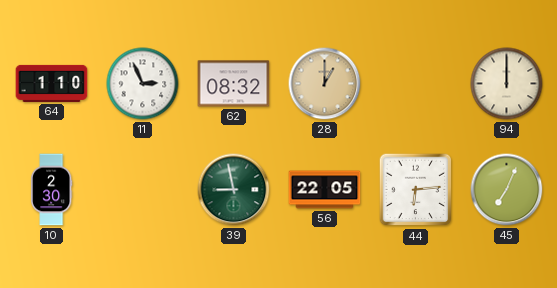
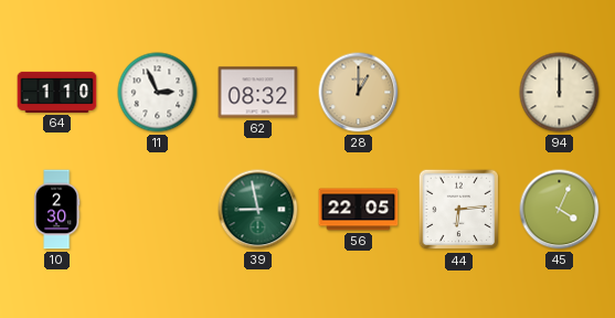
45: 7:04 -> 4:04
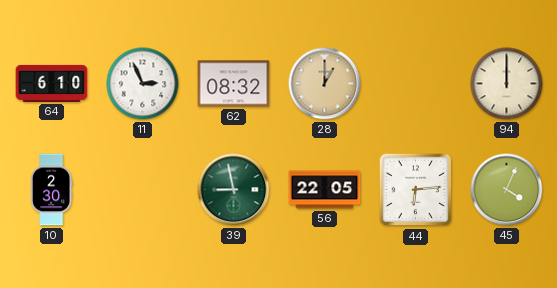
64: 1:10 -> 6:10
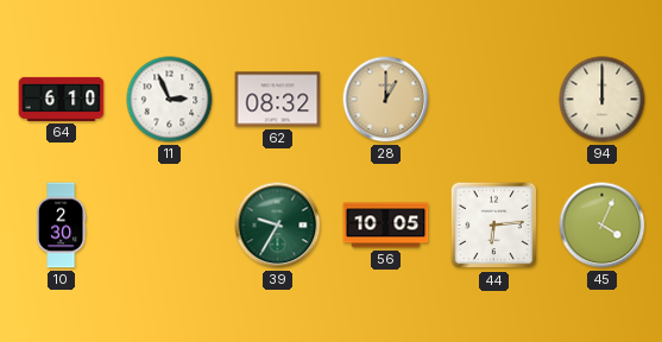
39: 8:58 -> 9:35
56: 22:05 -> 10:05
